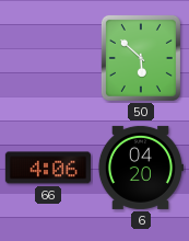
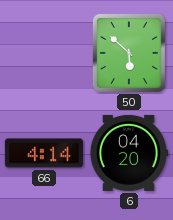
66: 4:06 -> 4:14
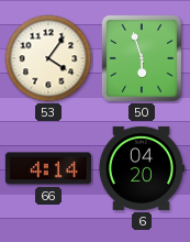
53: none -> 4:06
50: 5:52 -> 5:57
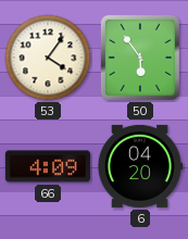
50: 5:57 -> 5:54
66: 4:14 -> 4:09
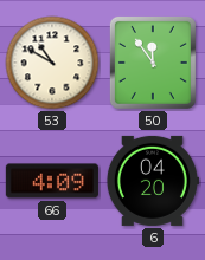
53: 4:06 -> 10:50
50: 5:54 -> 11:54
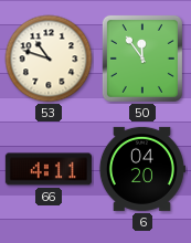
53: 10:50 -> 10:48
66: 4:09 -> 4:11
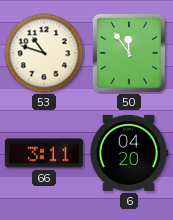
66: 4:11 -> 3:11
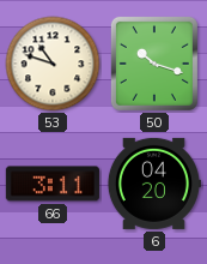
50: 11:54 -> 10:18
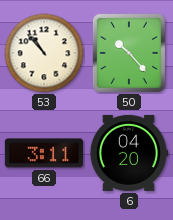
53: 10:48 -> 10:53
50: 10:18 -> 10:23
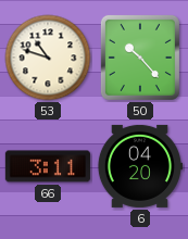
53: 10:53 -> 10:48
